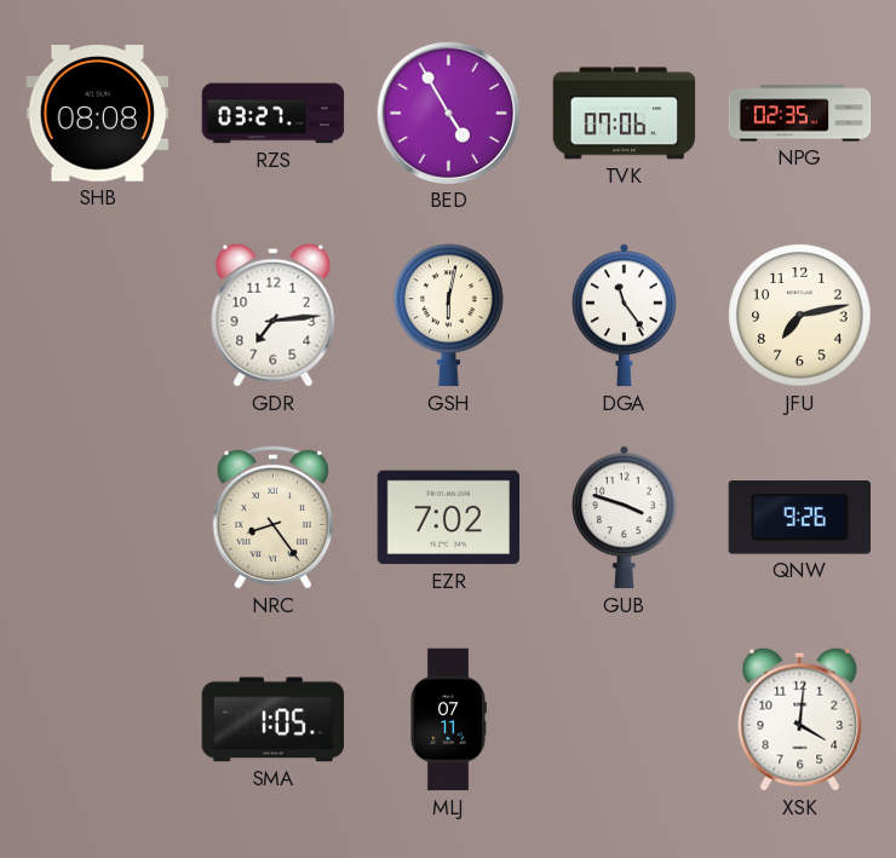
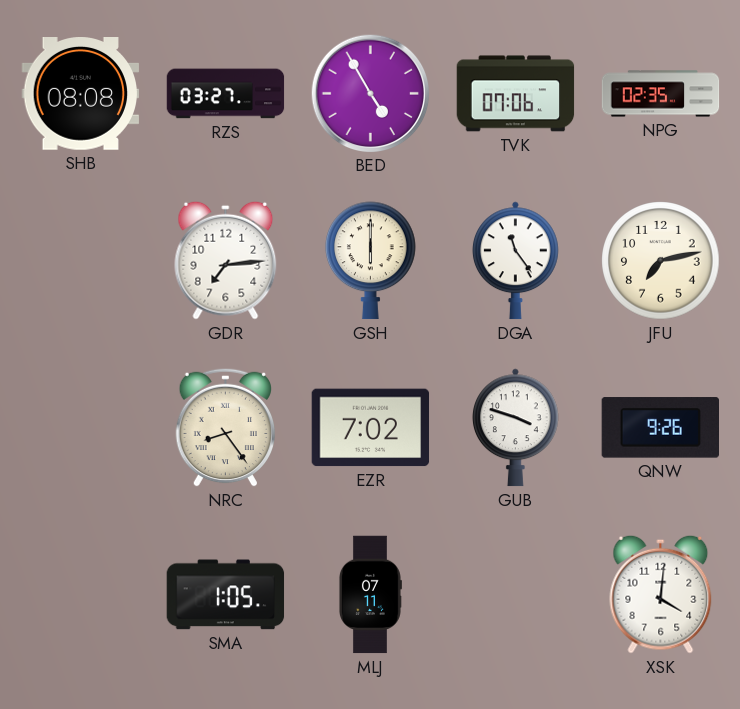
GSH: 6:02 -> 6:00
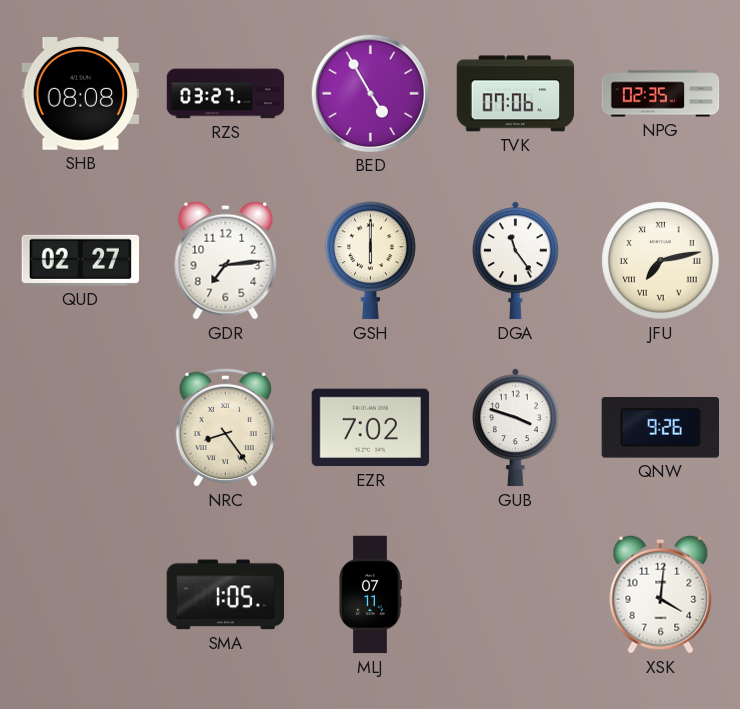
QUD: none -> 02:27
JFU numerals: Arabic -> Roman
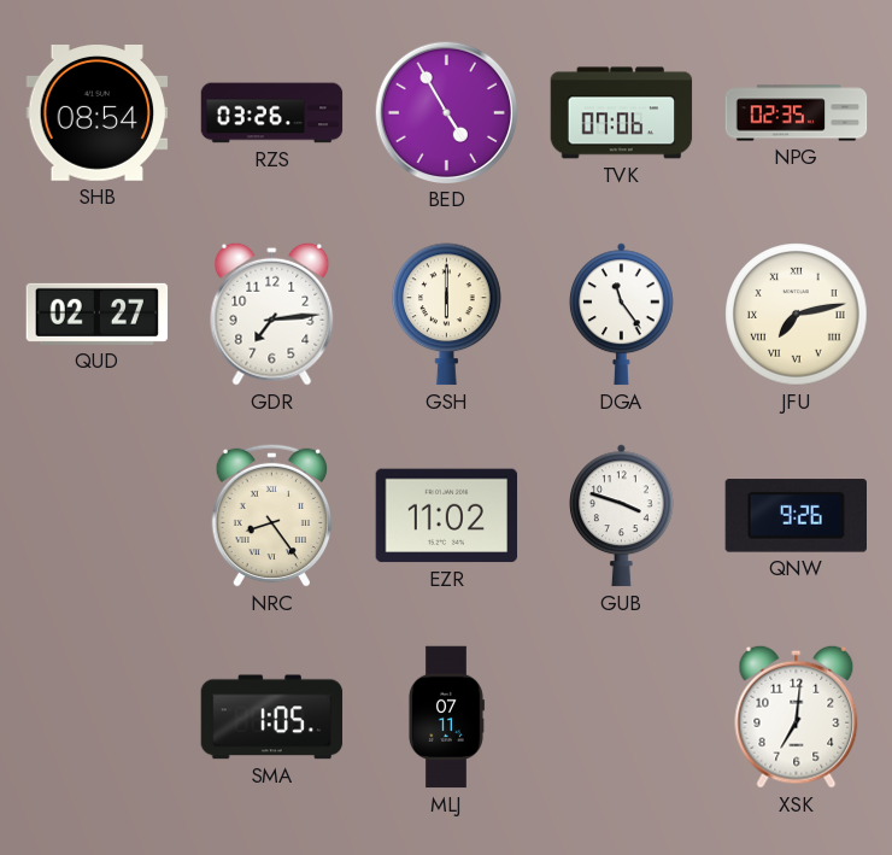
SHB: 08:08 -> 08:54
RZS: 03:27 -> 03:26
EZR: 7:02 -> 11:02
XSK: 4:01 -> 7:01
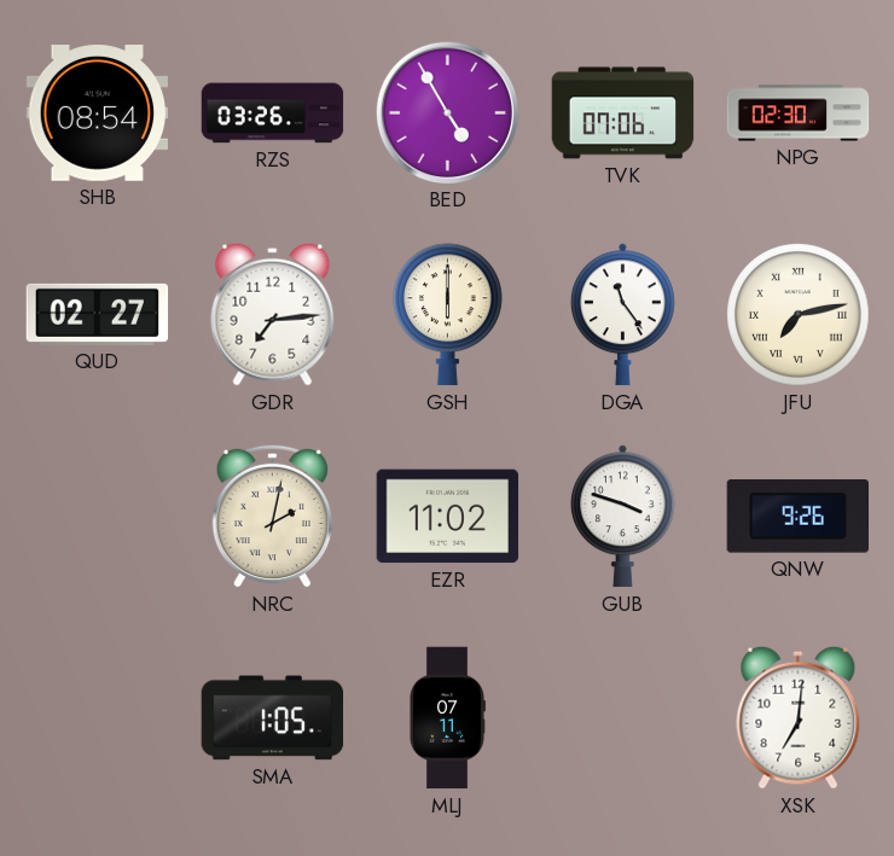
NPG: 02:35 -> 02:30
NRC: 8:24 -> 2:02
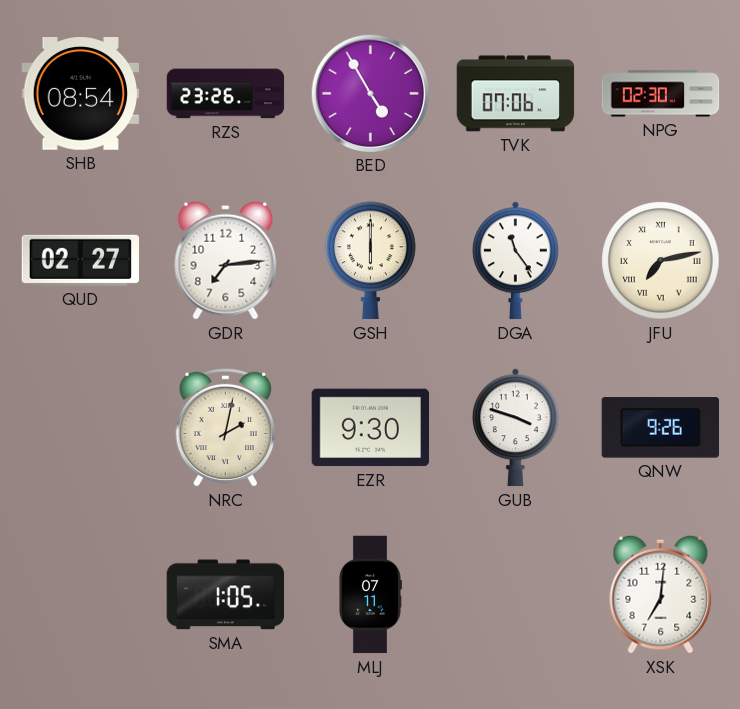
RZS: 03:26 -> 23:26
EZR: 11:02 -> 9:30
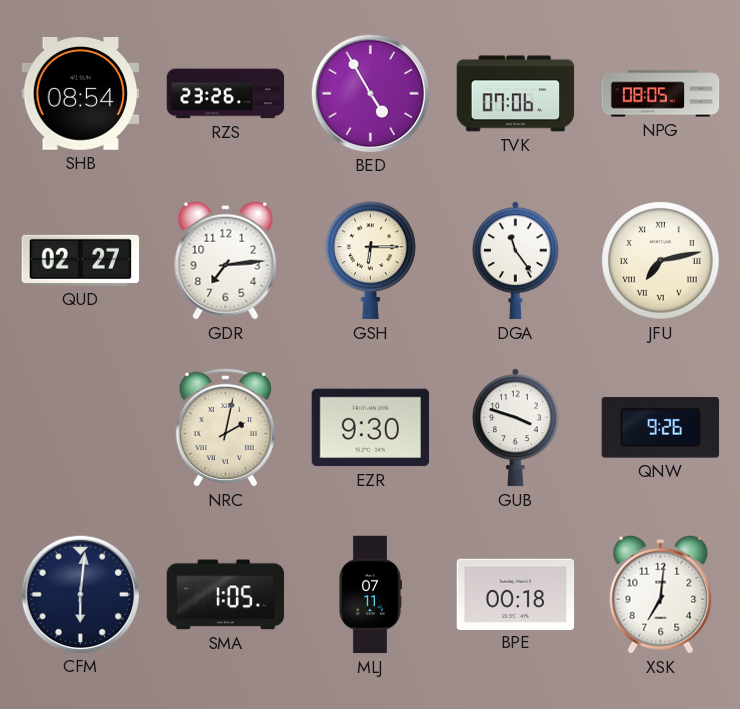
NPG: 02:30 -> 08:05
GSH: 6:00 -> 6:15
CFM: none -> 6:01
BPE: none -> 00:18
